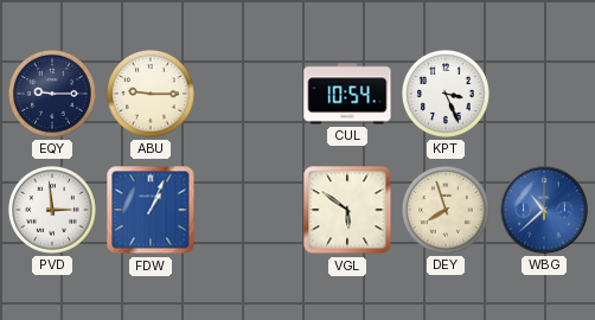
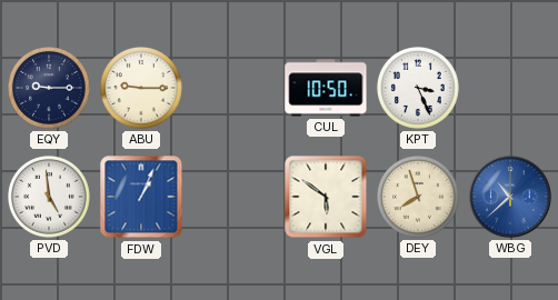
CUL: 10:54 -> 10:50
PVD: 2:59 -> 4:59
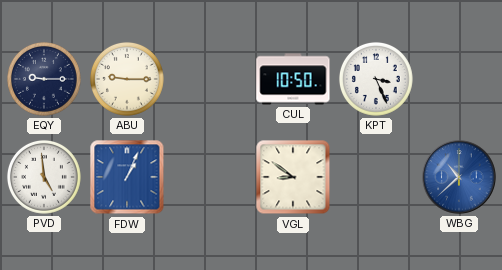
VGL: 5:51 -> 8:51
DEY: 7:57 -> none
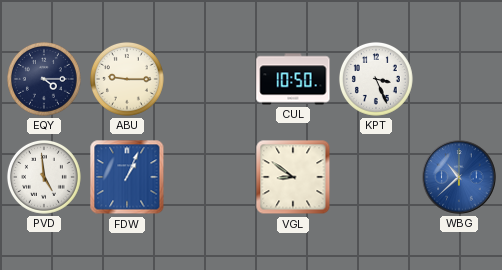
EQY: 9:15 -> 4:15
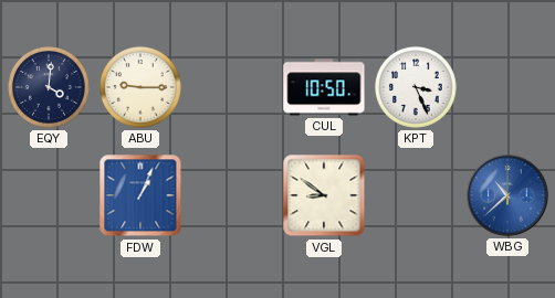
EQY: 4:15 -> 4:01
PVD: 4:59 -> none
